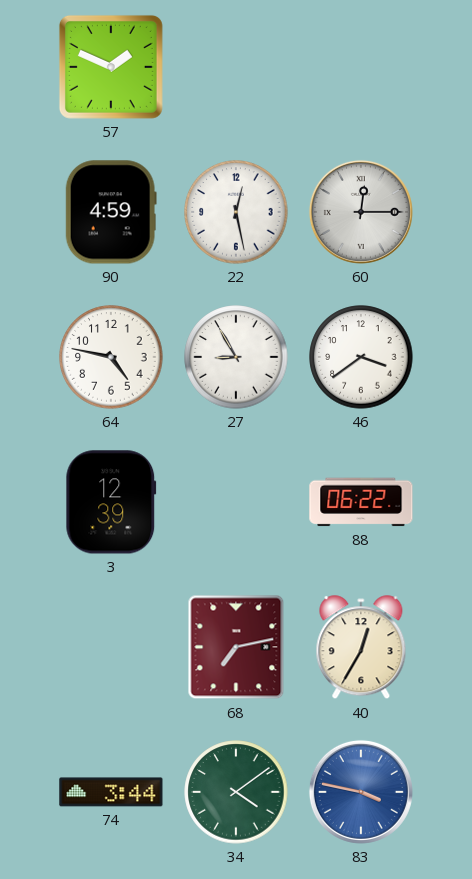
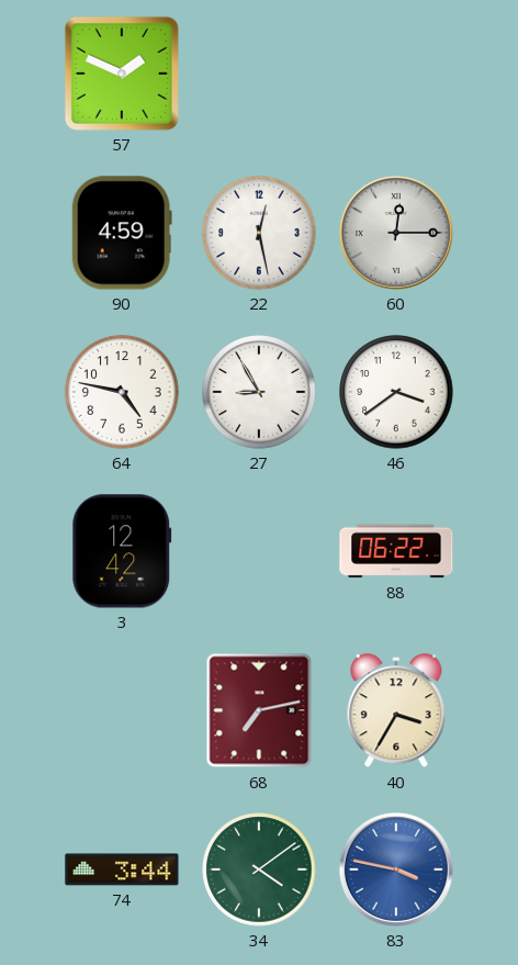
3: 12:39 -> 12:42
40: 12:35 -> 3:35
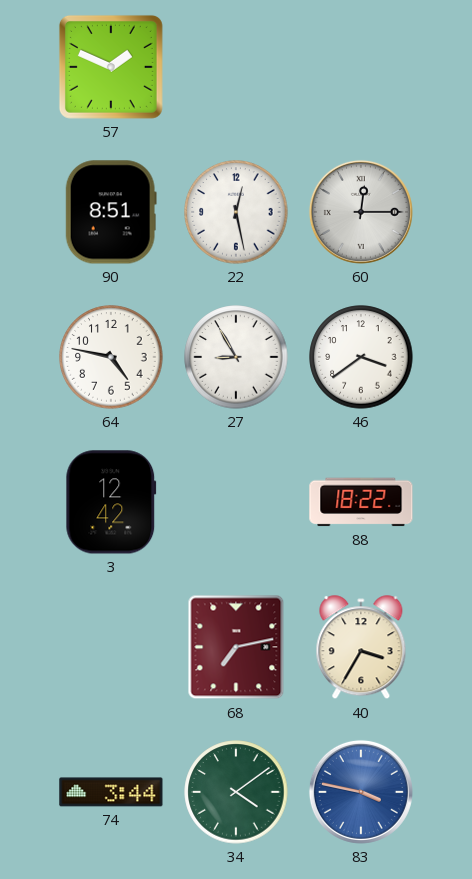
90: 4:59 -> 8:51
88: 06:22 -> 18:22
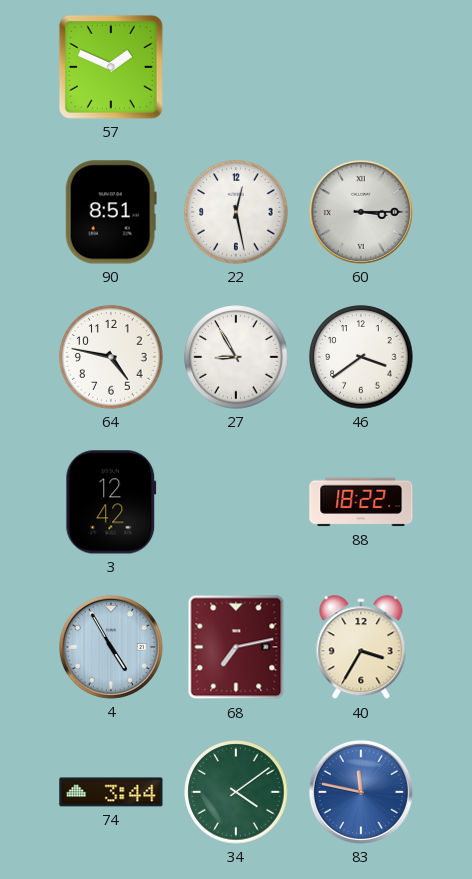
60: 12:15 -> 3:15
4: none -> 4:55
83: 3:47 -> 11:47
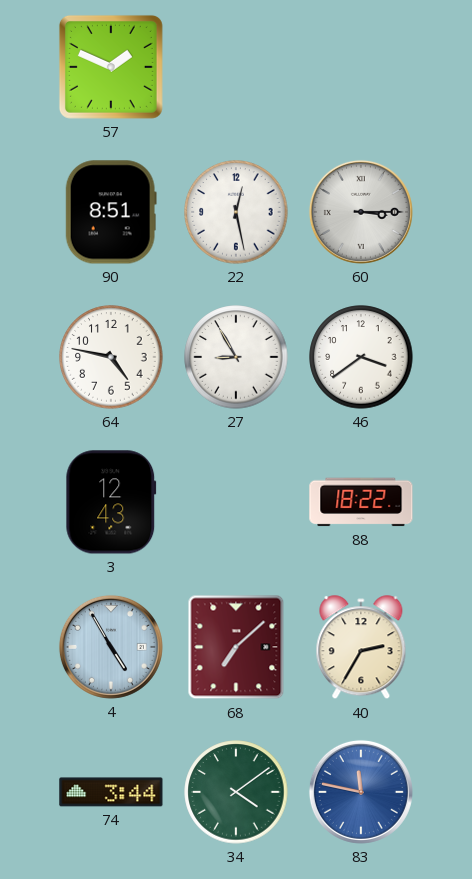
3: 12:42 -> 12:43
68: 7:13 -> 7:08
40: 3:35 -> 2:35
